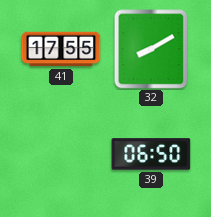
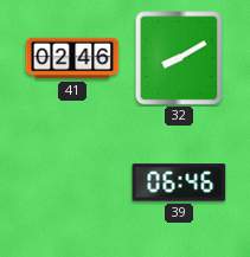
41: 17:55 -> 02:46
39: 06:50 -> 06:46
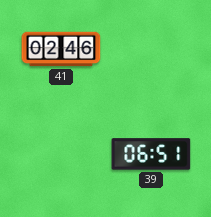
32: 8:10 -> none
39: 06:46 -> 06:51
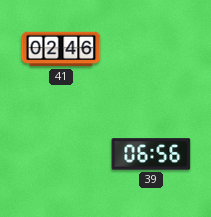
39: 06:51 -> 06:56
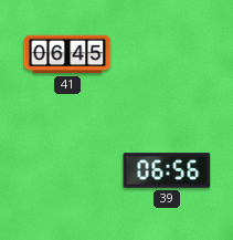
41: 02:46 -> 06:45
